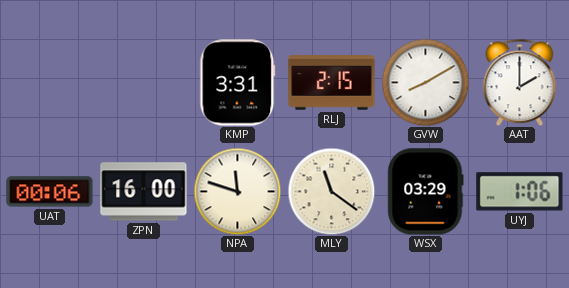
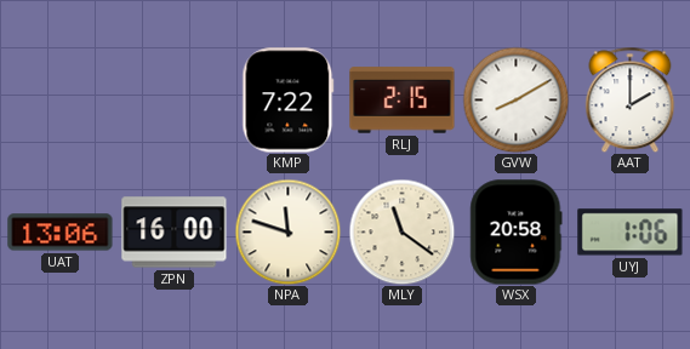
KMP: 3:31 -> 7:22
UAT: 00:06 -> 13:06
WSX: 03:29 -> 20:58
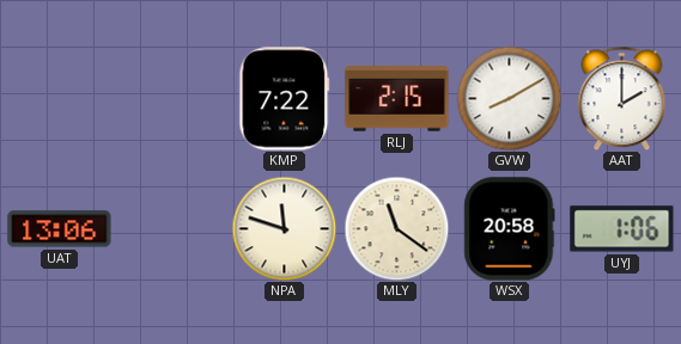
ZPN: 16:00 -> none
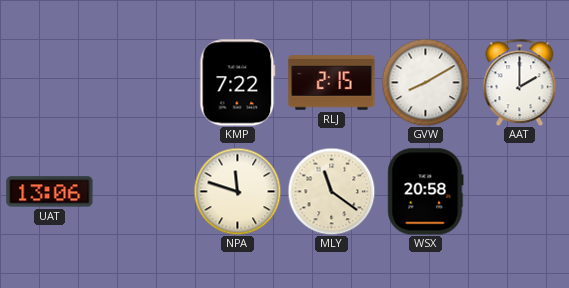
UYJ: 1:06 -> none
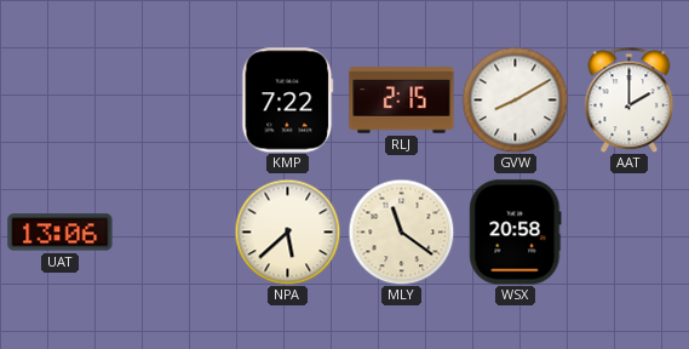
NPA: 11:48 -> 5:38
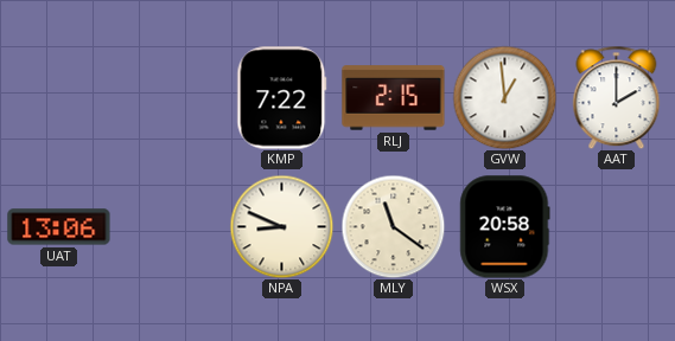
GVW: 8:10 -> 12:59
NPA: 5:38 -> 8:49
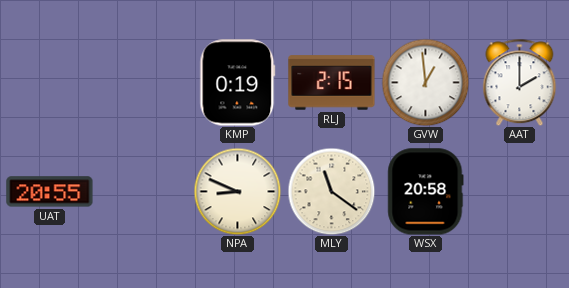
KMP: 7:22 -> 0:19
UAT: 13:06 -> 20:55
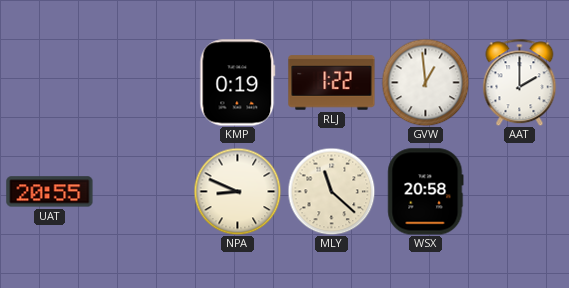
RLJ: 2:15 -> 1:22
MLY: 11:21 -> 11:22
